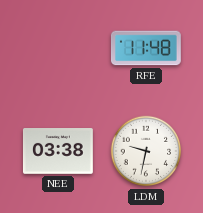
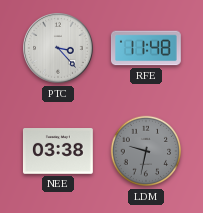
PTC: none -> 3:23
LDM dial: white -> grey
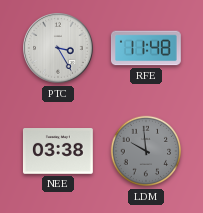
PTC: 3:23 -> 3:25
LDM: 9:32 -> 9:59
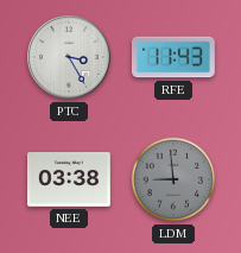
RFE: 11:48 -> 11:43
LDM: 9:59 -> 8:59
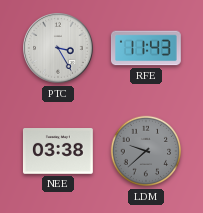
LDM: 8:59 -> 9:38
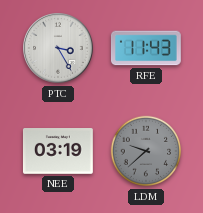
NEE: 03:38 -> 03:19
